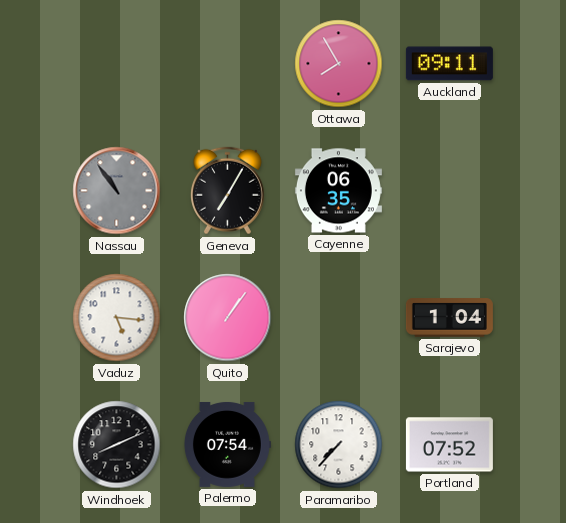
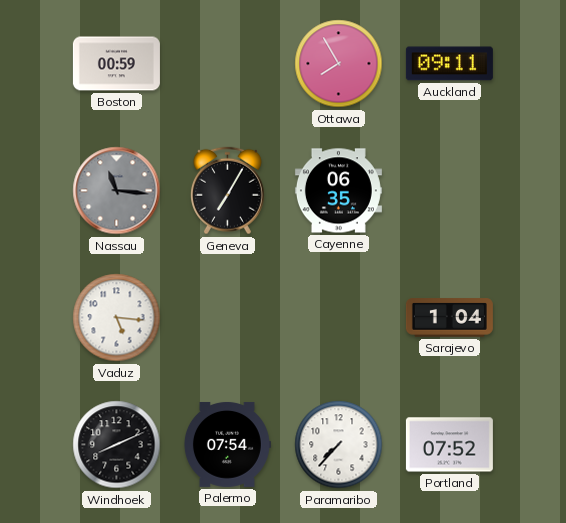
Boston: none -> 00:59
Nassau: 10:54 -> 11:16
Quito: 1:06 -> none
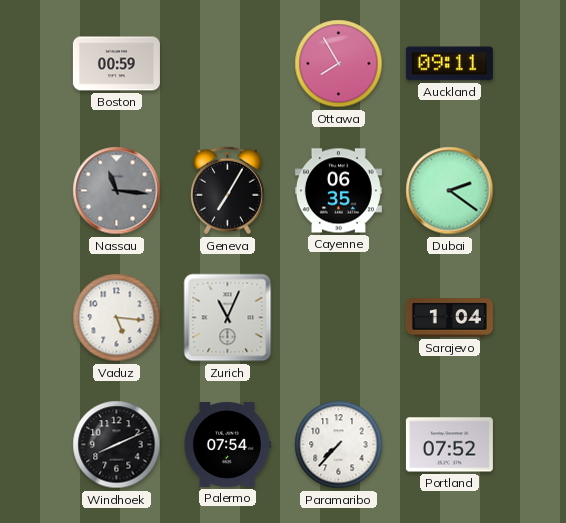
Dubai: none -> 2:21
Zurich: none -> 11:04
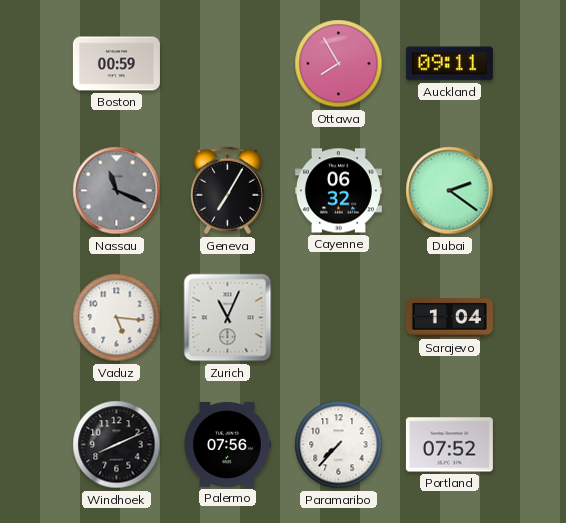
Nassau: 11:16 -> 11:19
Cayenne: 06:35 -> 06:32
Palermo: 07:54 -> 07:56
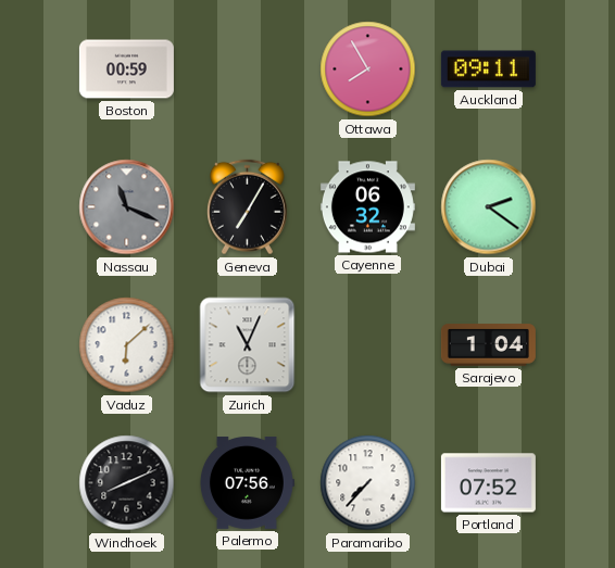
Vaduz: 5:16 -> 6:08
